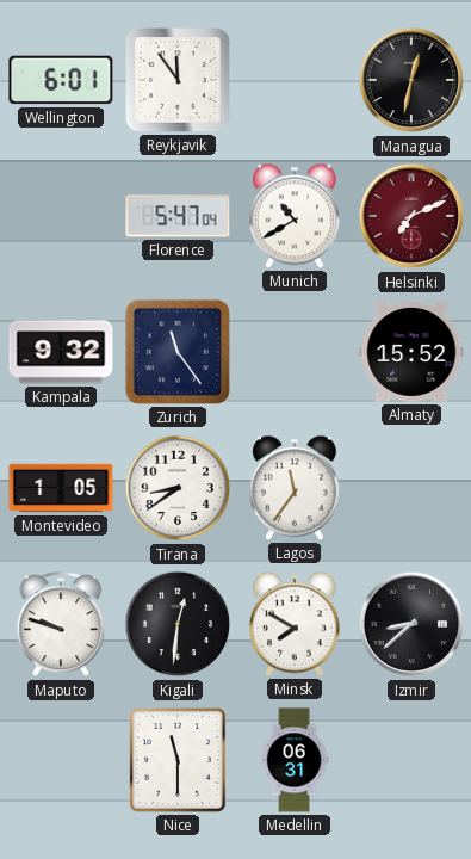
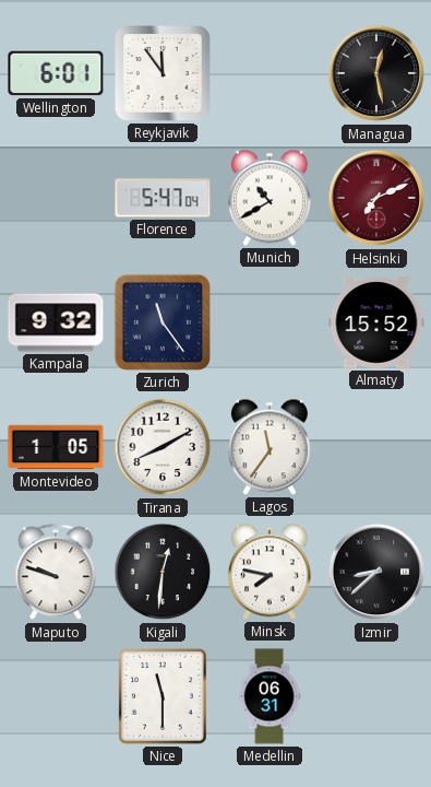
Managua: 12:32 -> 12:28
Tirana: 8:39 -> 8:10
Minsk: 7:50 -> 7:47
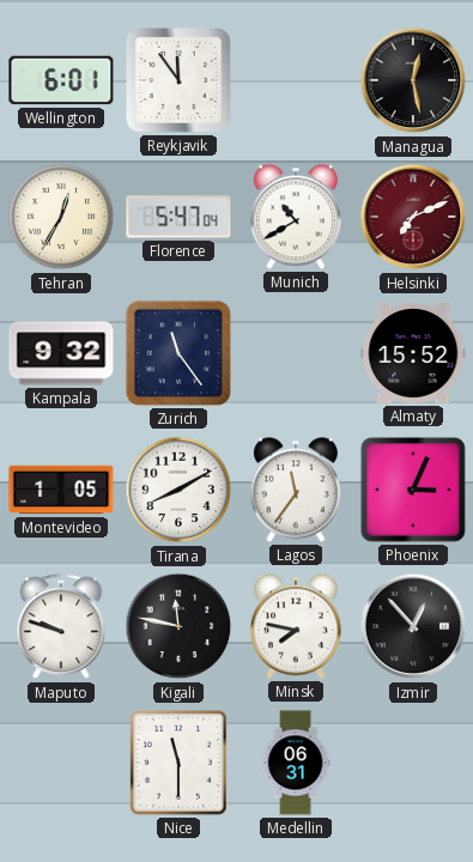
Tehran: none -> 12:35
Phoenix: none -> 3:04
Kigali: 12:31 -> 11:47
Izmir: 8:38 -> 12:53
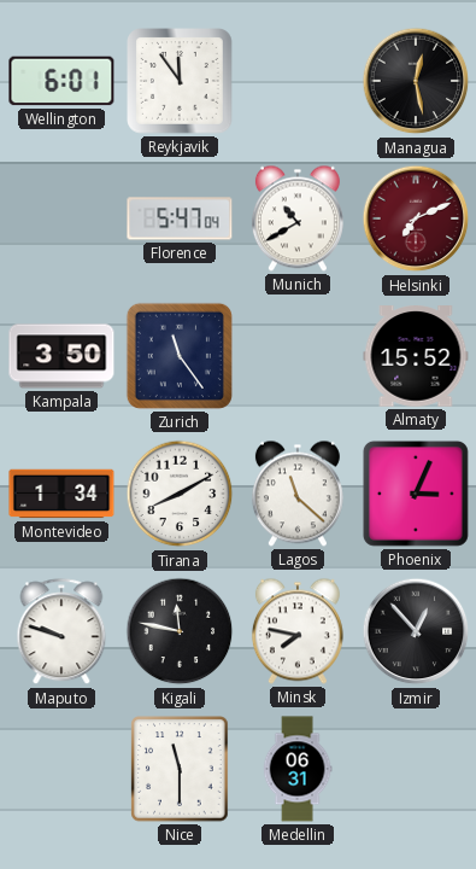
Tehran: 12:35 -> none
Kampala: 9:32 -> 3:50
Montevideo: 1:05 -> 1:34
Lagos: 11:36 -> 11:22
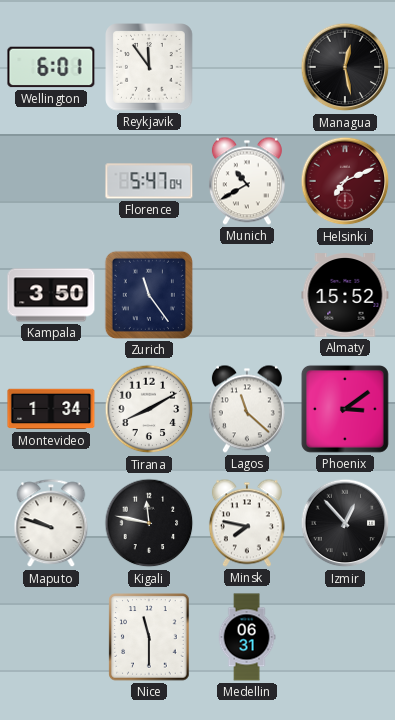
Phoenix: 3:04 -> 3:09
